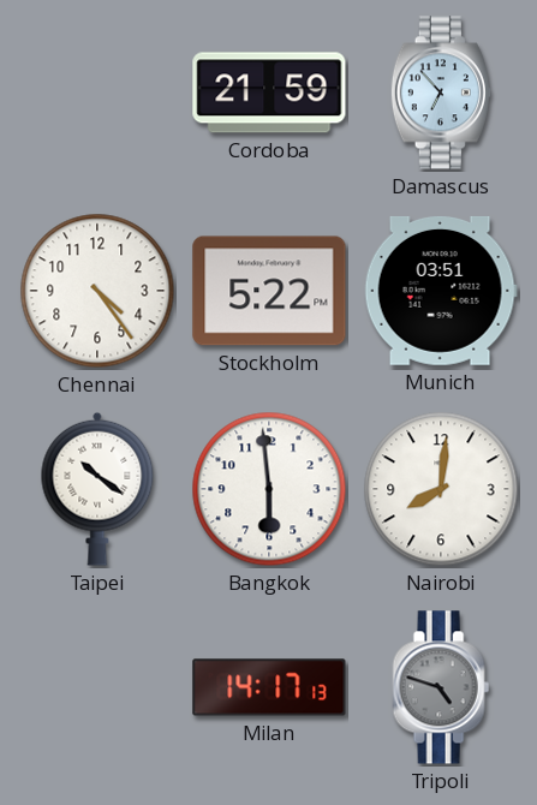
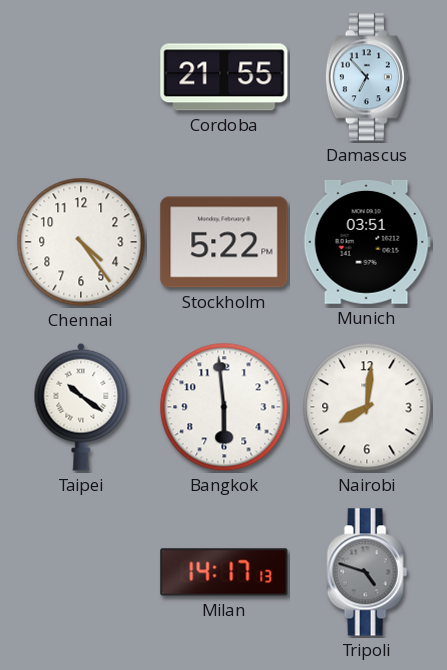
Cordoba: 21:59 -> 21:55
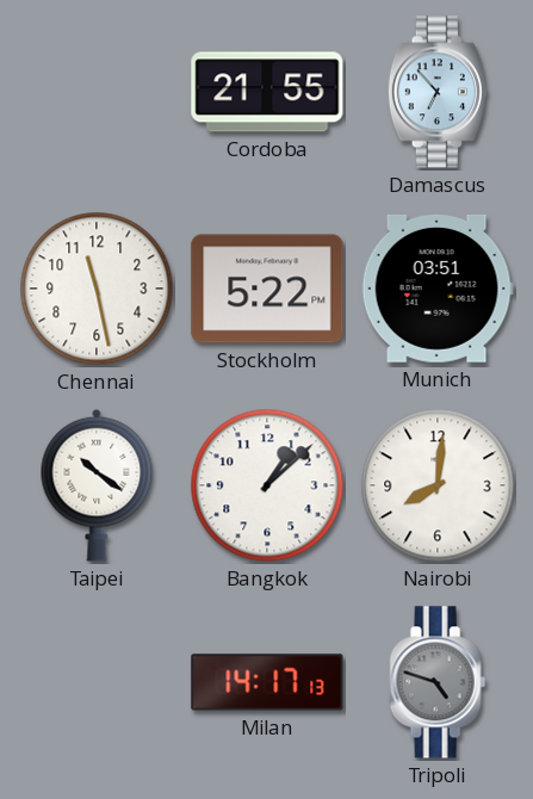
Chennai: 4:24 -> 11:28
Bangkok: 5:59 -> 1:08
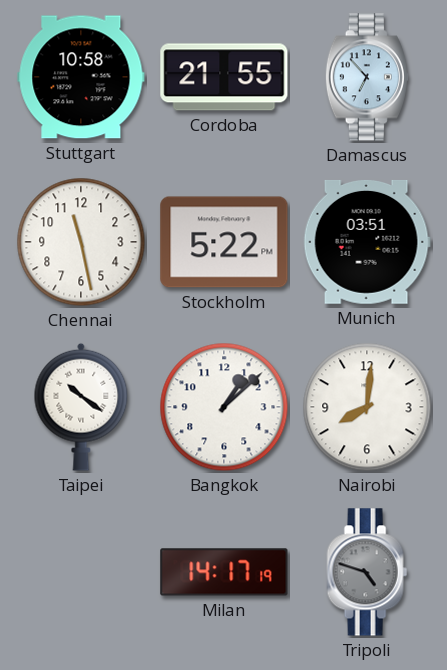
Stuttgart: none -> 10:58
Milan: 14:17:13 -> 14:17:19
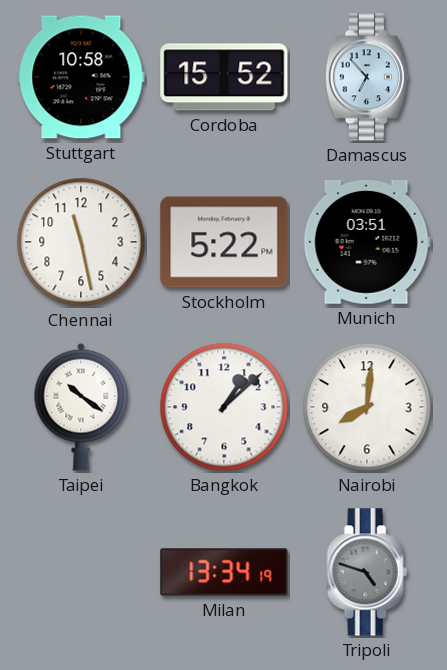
Cordoba: 21:55 -> 15:52
Milan: 14:17 -> 13:34
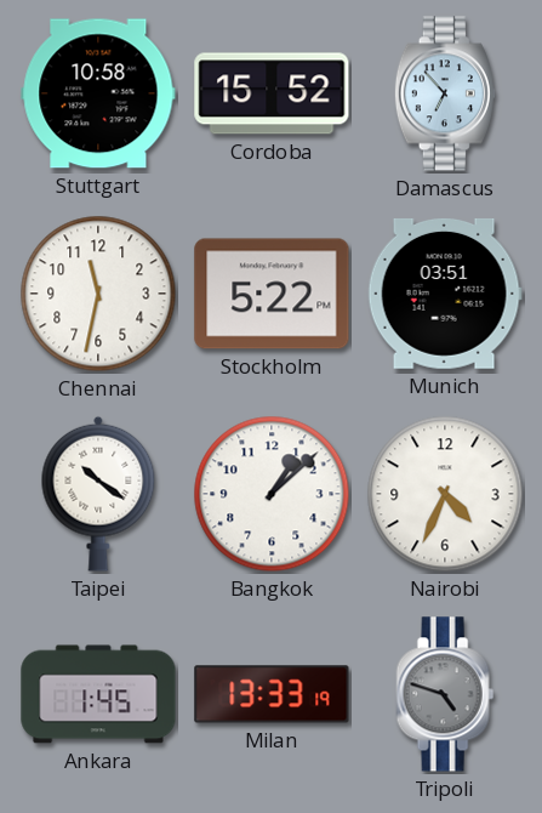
Chennai: 11:28 -> 11:32
Nairobi: 8:01 -> 4:34
Ankara: none -> 1:45
Milan: 13:34 -> 13:33
